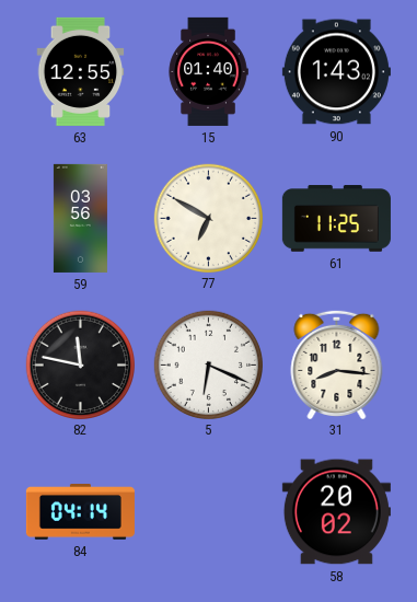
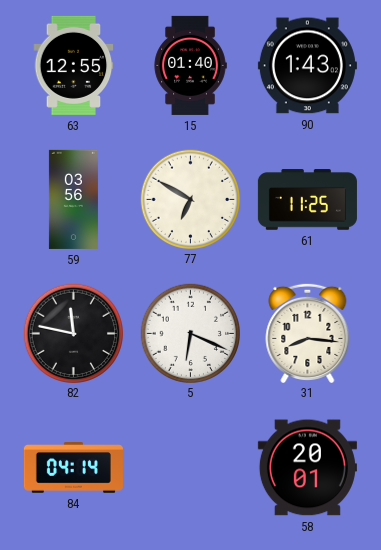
58: 20:02 -> 20:01
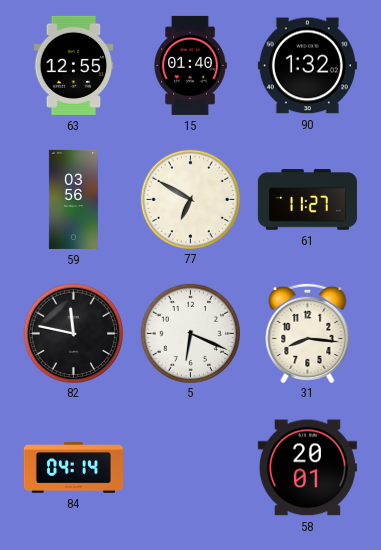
90: 1:43 -> 1:32
61: 11:25 -> 11:27
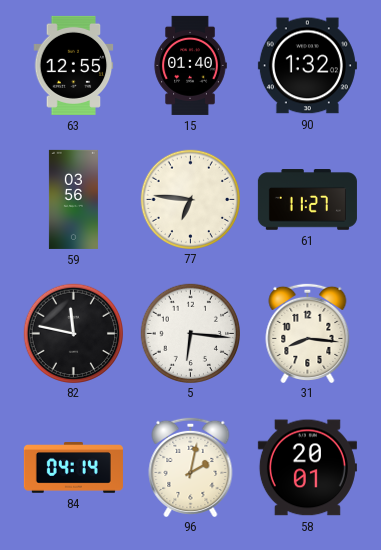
77: 6:50 -> 6:46
5: 6:19 -> 6:16
96: none -> 2:02
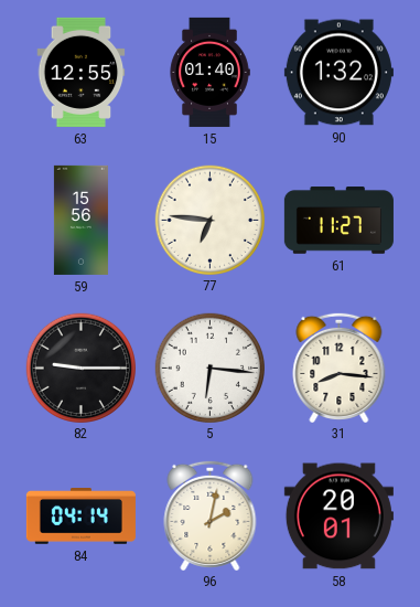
59: 03:56 -> 15:56
82: 11:47 -> 9:15
